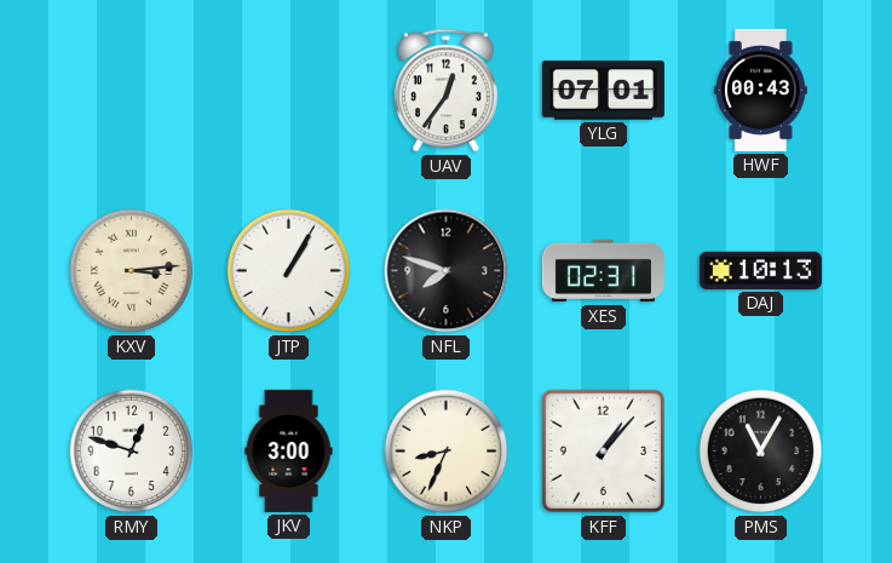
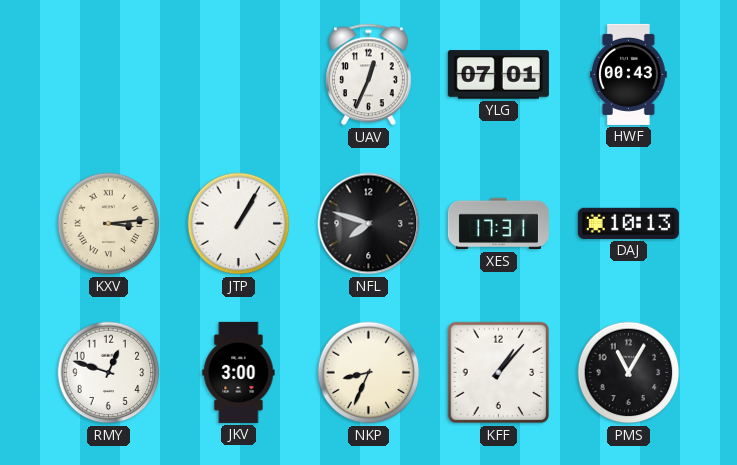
UAV: 12:36 -> 12:34
XES: 02:31 -> 17:31
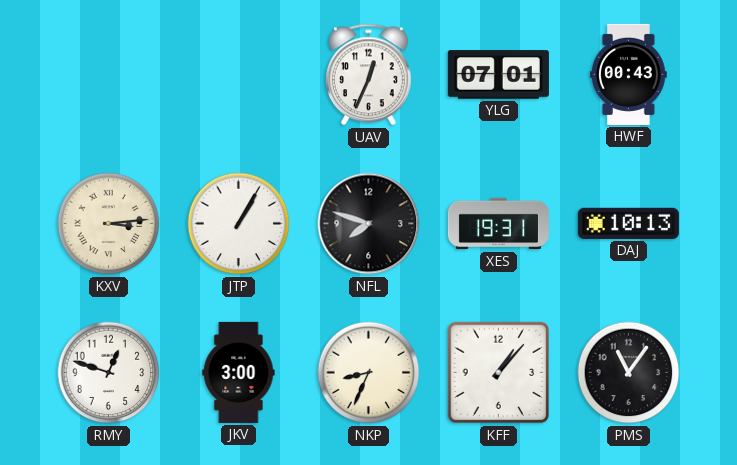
XES: 17:31 -> 19:31
PMS: 11:05 -> 11:06
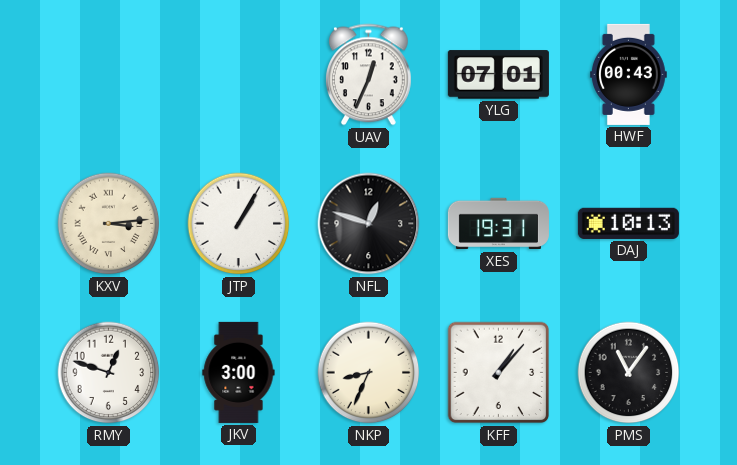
NFL: 7:48 -> 12:48
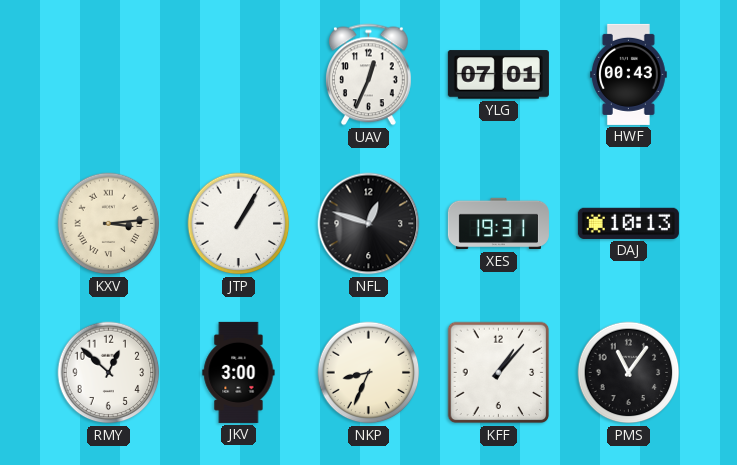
RMY: 12:48 -> 12:52
